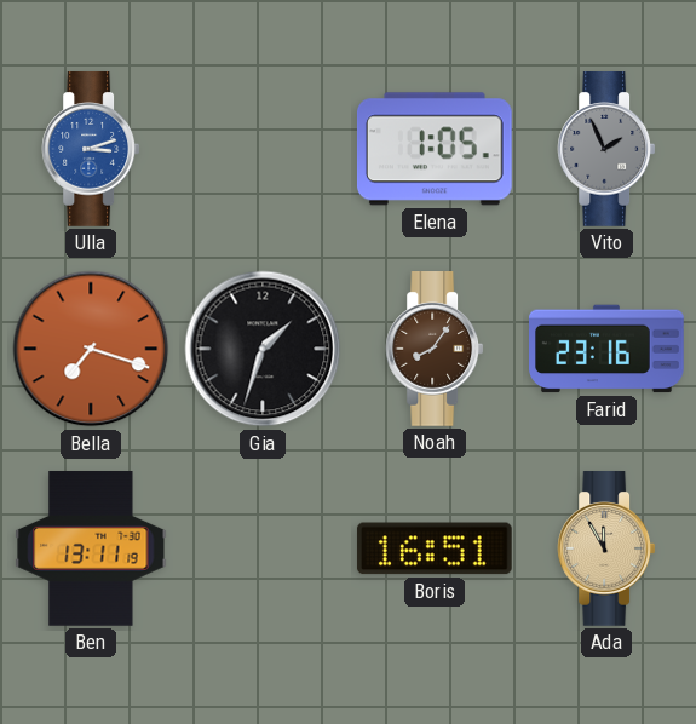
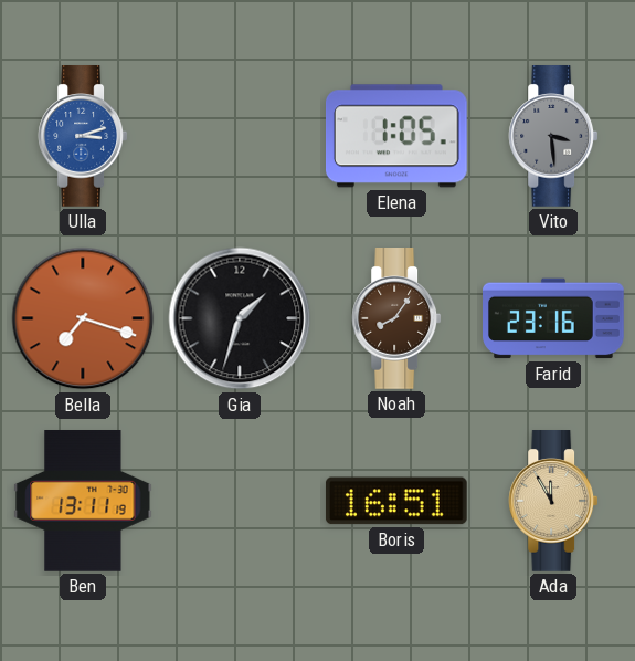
Vito: 1:56 -> 3:29
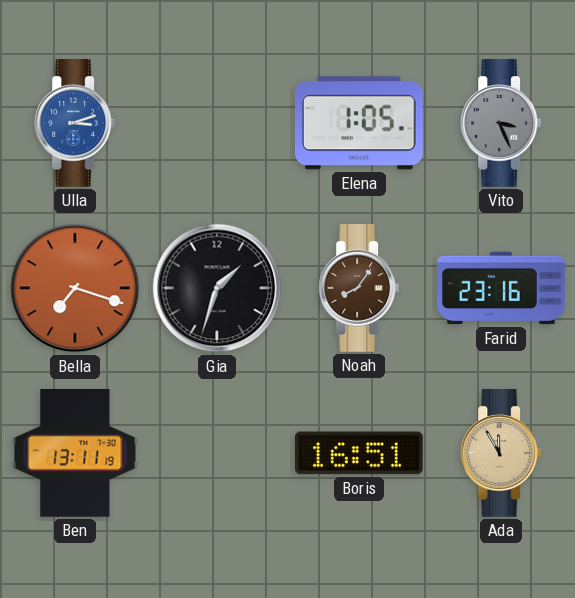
Vito: 3:29 -> 3:26
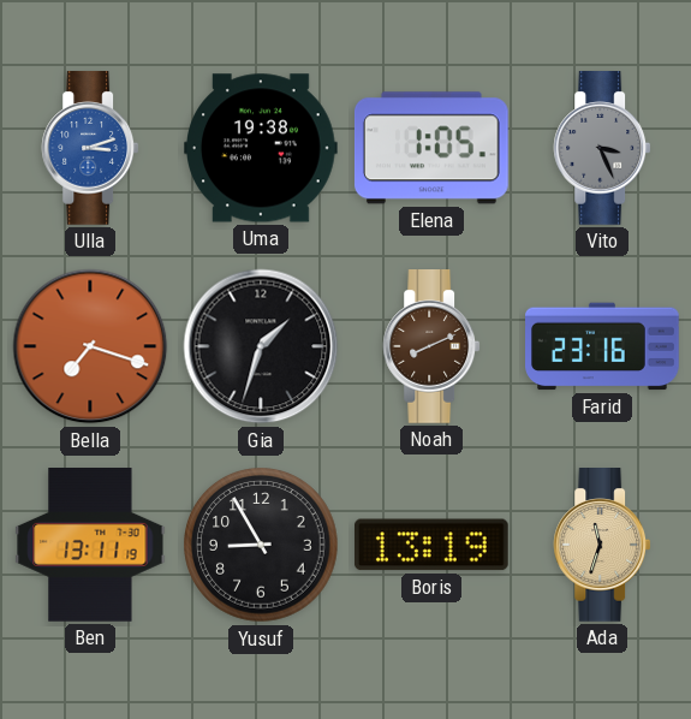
Uma: none -> 19:38
Noah: 8:06 -> 8:11
Yusuf: none -> 8:55
Boris: 16:51 -> 13:19
Ada: 11:55 -> 11:33
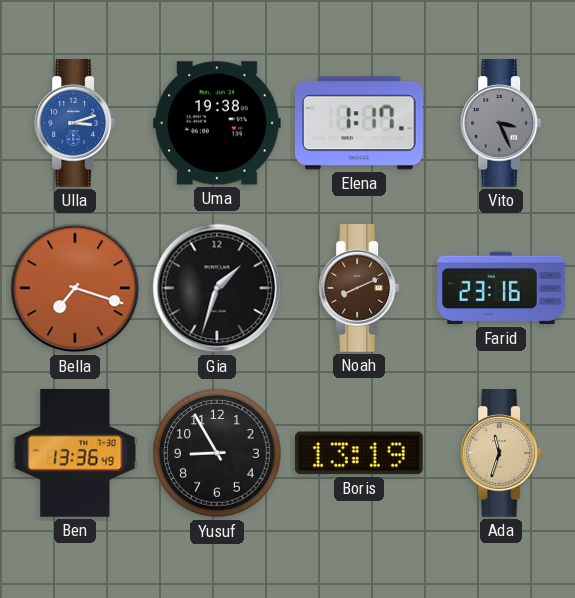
Elena: 1:05 -> 1:17
Ben: 13:11 -> 13:36
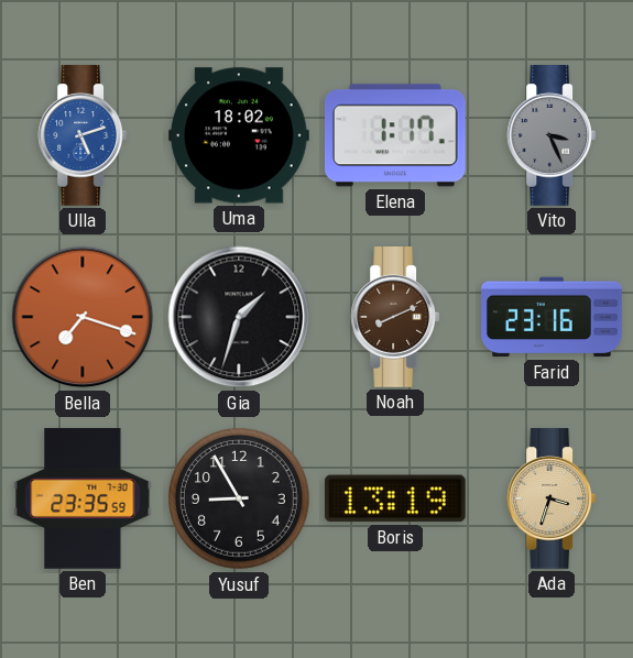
Ulla: 3:12 -> 5:12
Uma: 19:38 -> 18:02
Ben: 13:36 -> 23:35
Ada: 11:33 -> 3:33
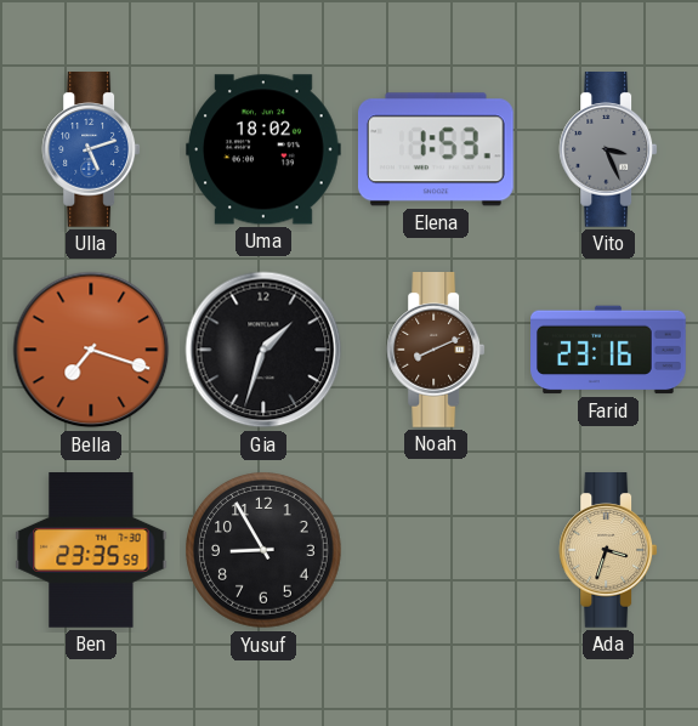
Elena: 1:17 -> 1:53
Boris: 13:19 -> none
